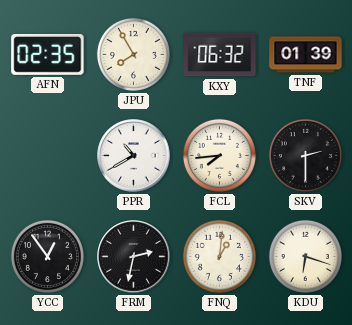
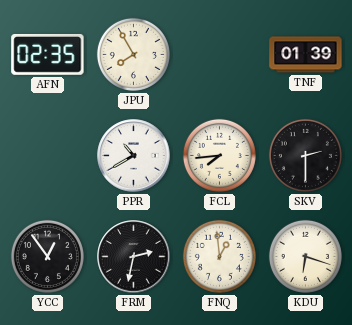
KXY: 06:32 -> none
FNQ: 1:01 -> 12:59
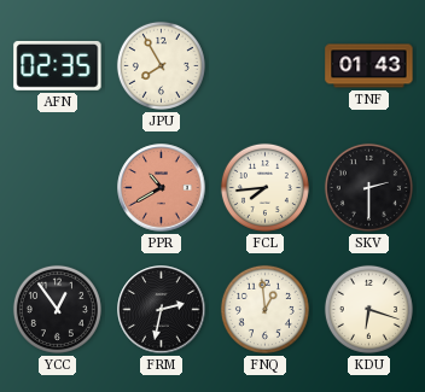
TNF: 01:39 -> 01:43
PPR dial: white -> salmon
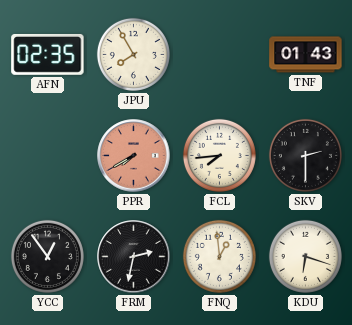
PPR: 10:40 -> 7:40
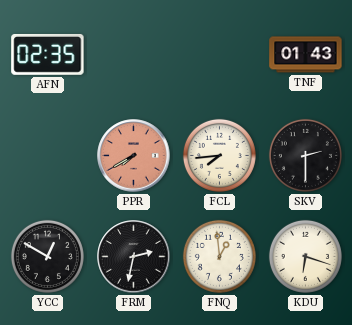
JPU: 7:55 -> none
YCC: 12:54 -> 12:50
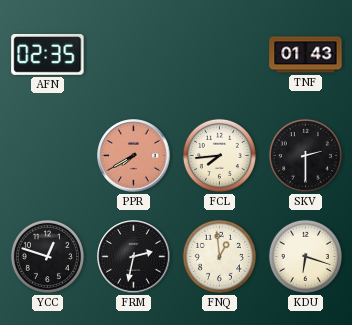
YCC: 12:50 -> 12:48
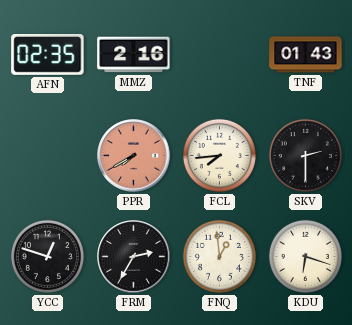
MMZ: none -> 2:16
FRM: 2:32 -> 2:35
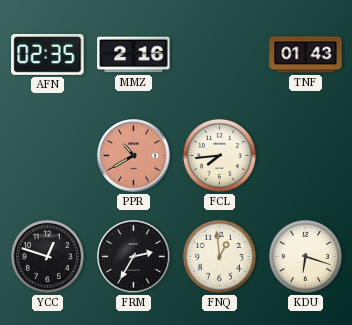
PPR: 7:40 -> 10:40
SKV: 2:30 -> none
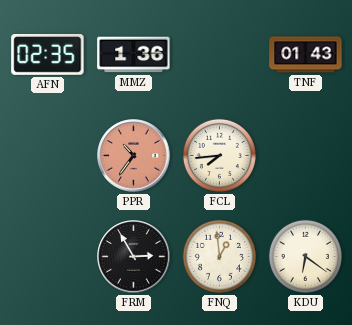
MMZ: 2:16 -> 1:36
PPR: 10:40 -> 10:36
YCC: 12:48 -> none
FRM: 2:35 -> 2:55
KDU: 6:18 -> 6:21
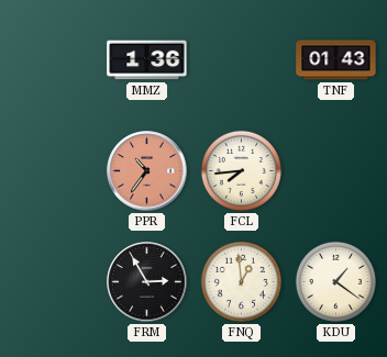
AFN: 02:35 -> none
KDU: 6:21 -> 1:21
